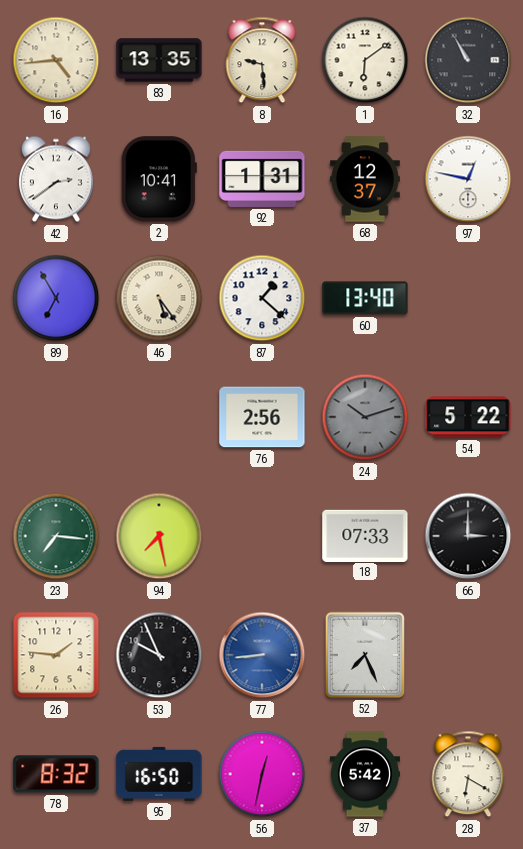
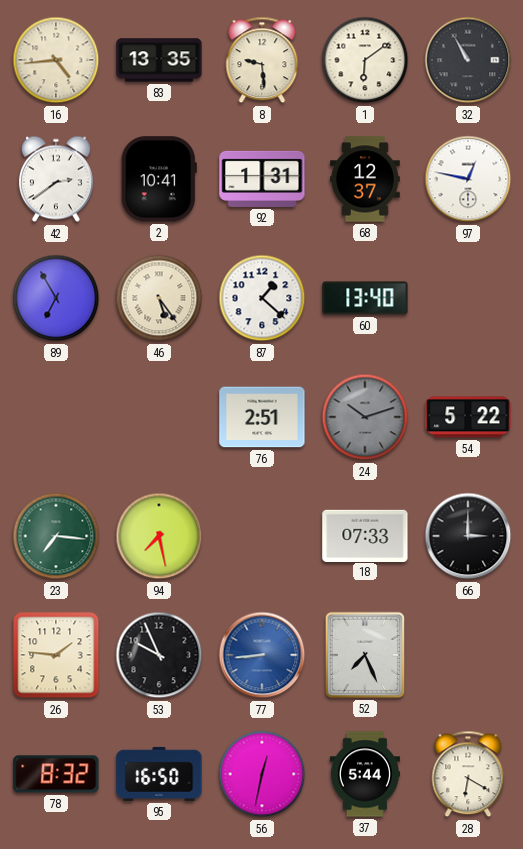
76: 2:56 -> 2:51
37: 5:42 -> 5:44
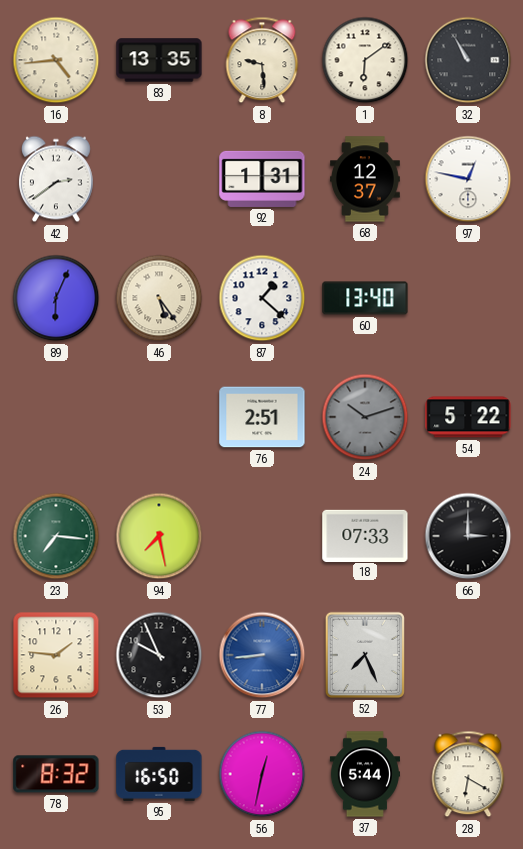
2: 10:41 -> none
89: 6:55 -> 6:04
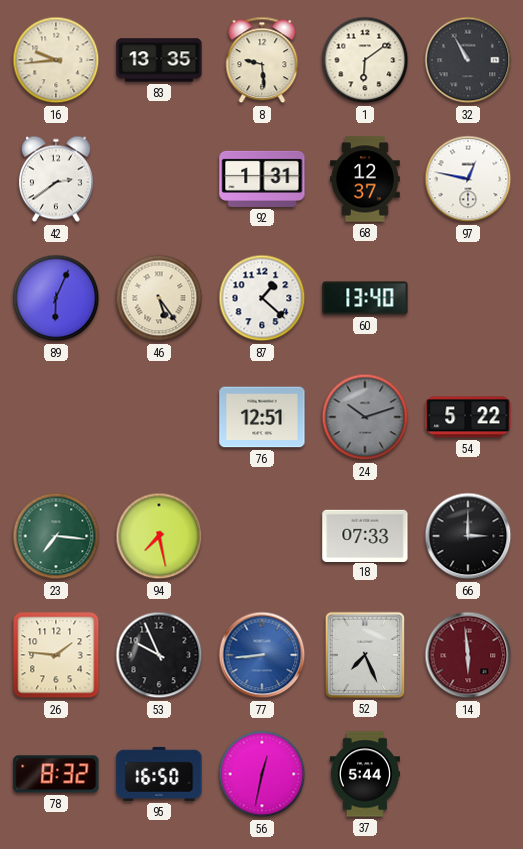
16: 4:44 -> 9:44
76: 2:51 -> 12:51
14: none -> 5:59
28: 6:20 -> none
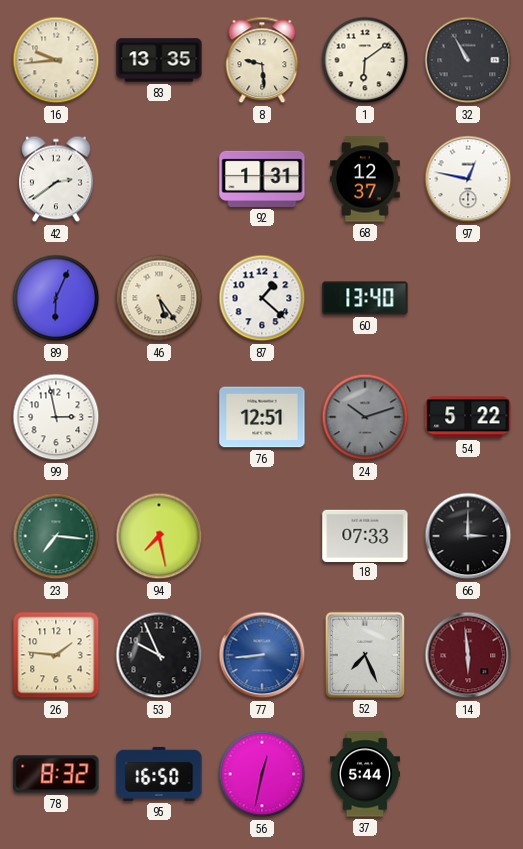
99: none -> 2:58
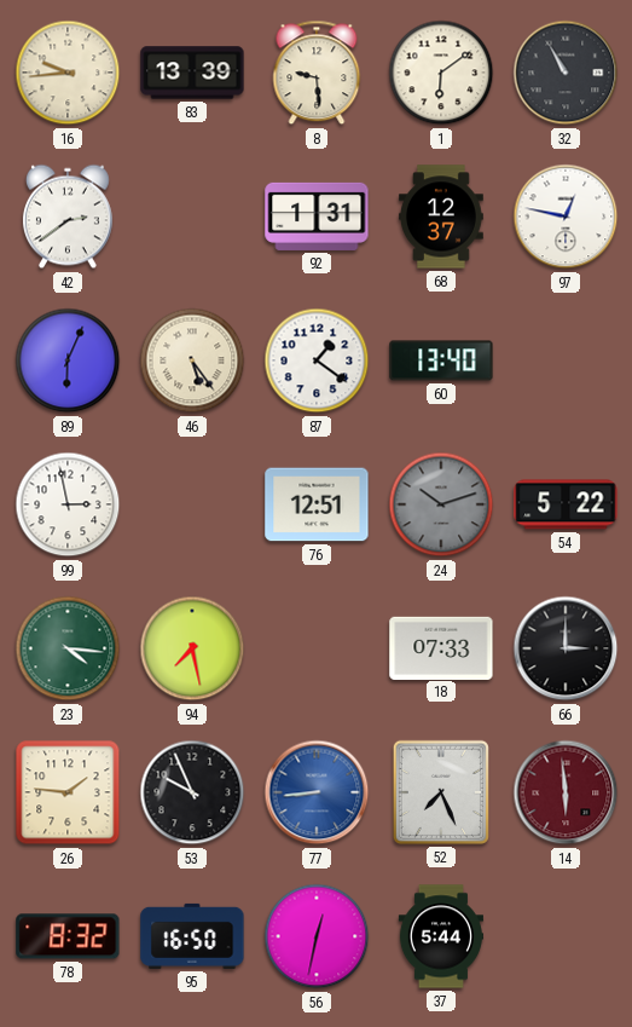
83: 13:35 -> 13:39
87: 1:22 -> 1:21
23: 7:16 -> 4:16
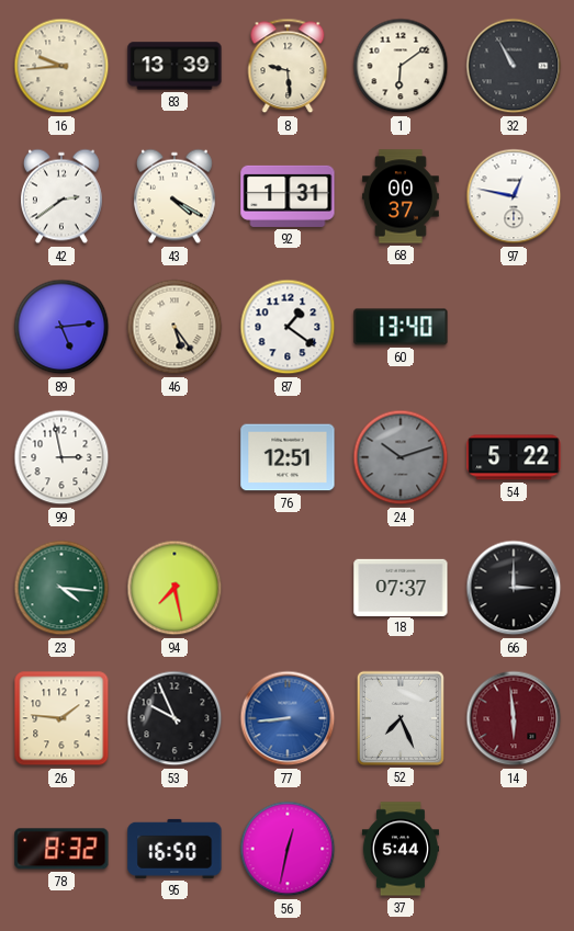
43: none -> 4:20
68: 12:37 -> 00:37
89: 6:04 -> 5:14
18: 07:33 -> 07:37
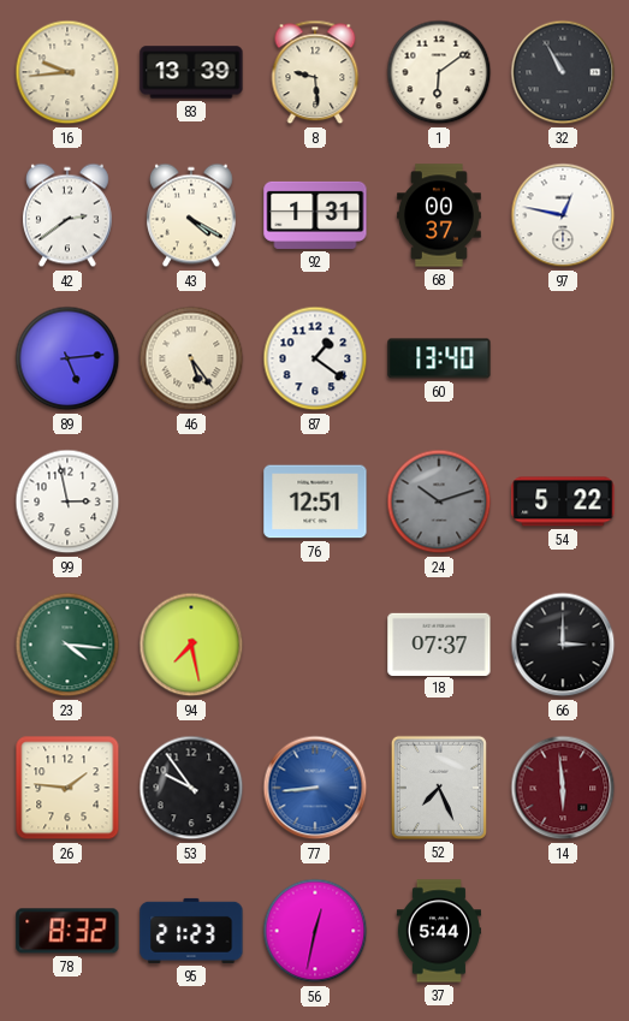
53: 9:56 -> 9:54
95: 16:50 -> 21:23
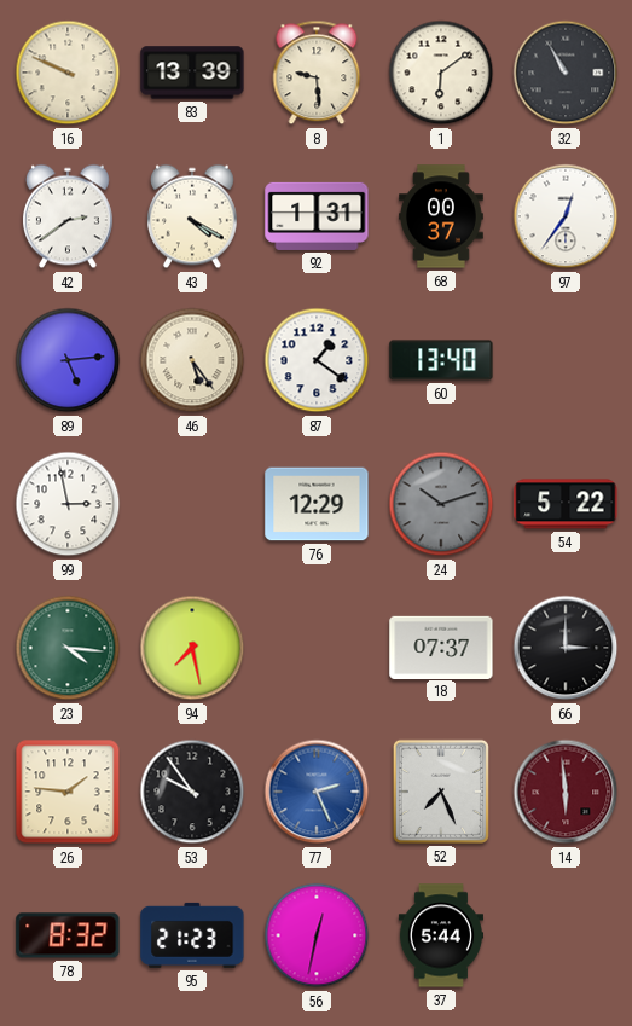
16: 9:44 -> 9:49
97: 12:47 -> 12:36
76: 12:51 -> 12:29
77: 8:44 -> 2:26
